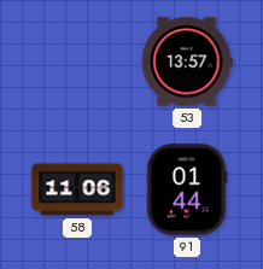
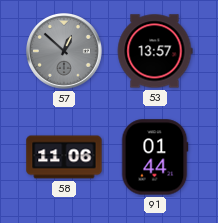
57: none -> 12:52
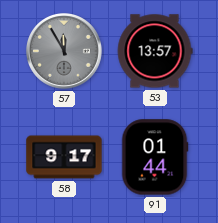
57: 12:52 -> 11:55
58: 11:06 -> 9:17
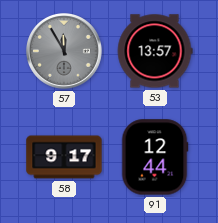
91: 01:44 -> 12:44
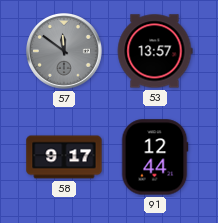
57: 11:55 -> 11:51
